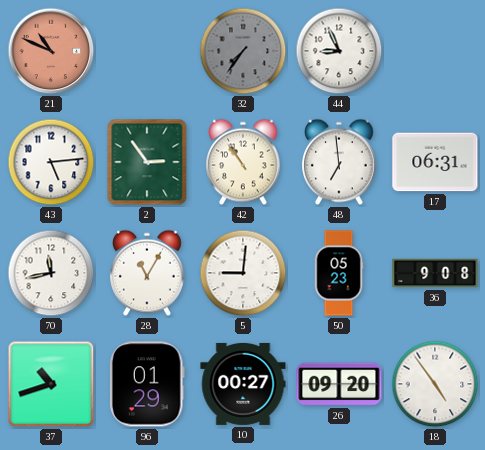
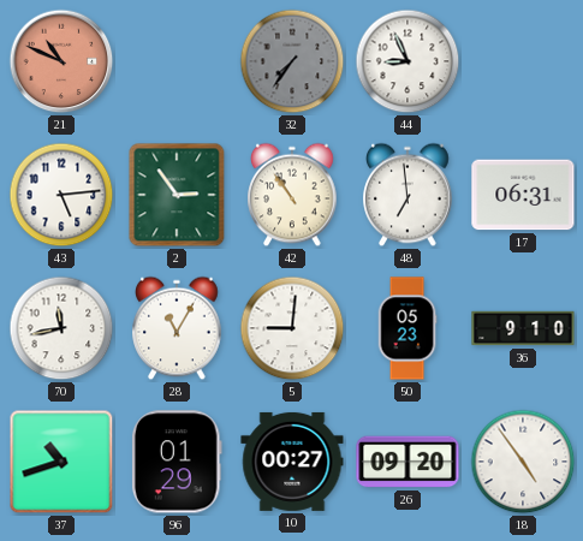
36: 9:08 -> 9:10
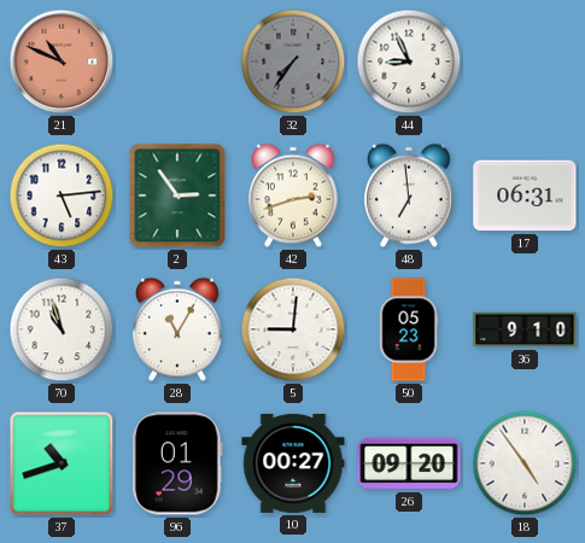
42: 10:54 -> 2:42
70: 11:43 -> 10:57
